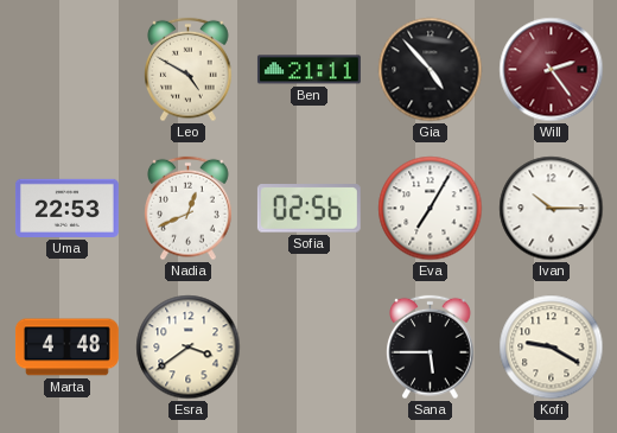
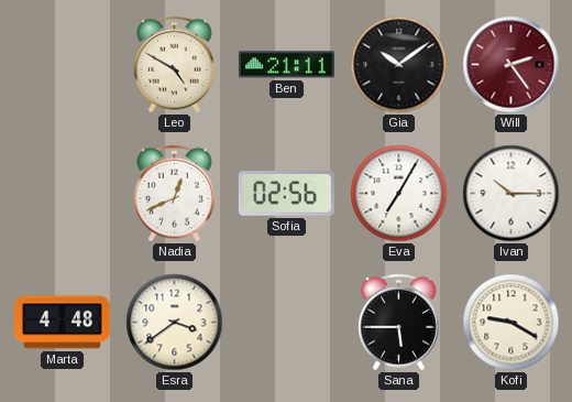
Gia: 4:53 -> 10:09
Uma: 22:53 -> none
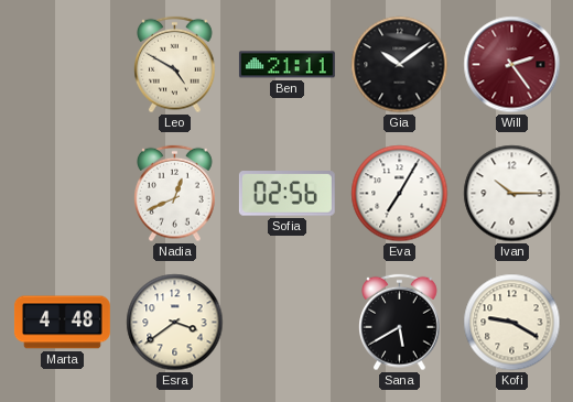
Sana: 5:45 -> 5:40
